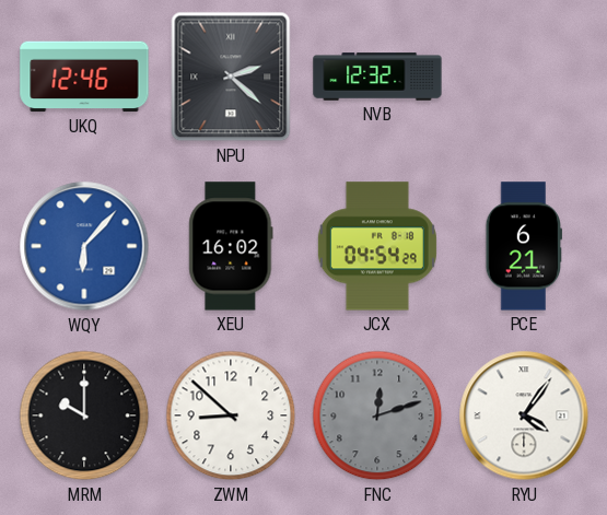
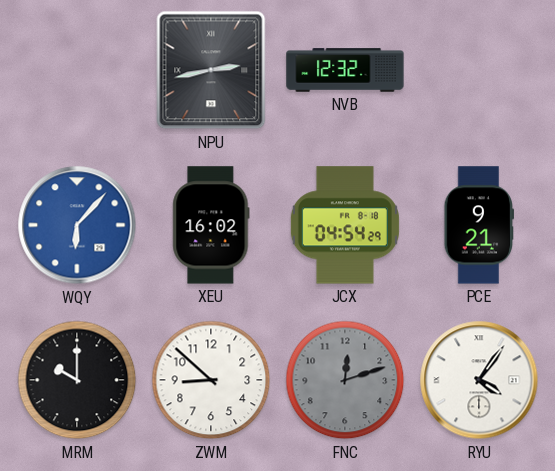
UKQ: 12:46 -> none
NPU: 2:22 -> 2:43
PCE: 6:21 -> 9:21
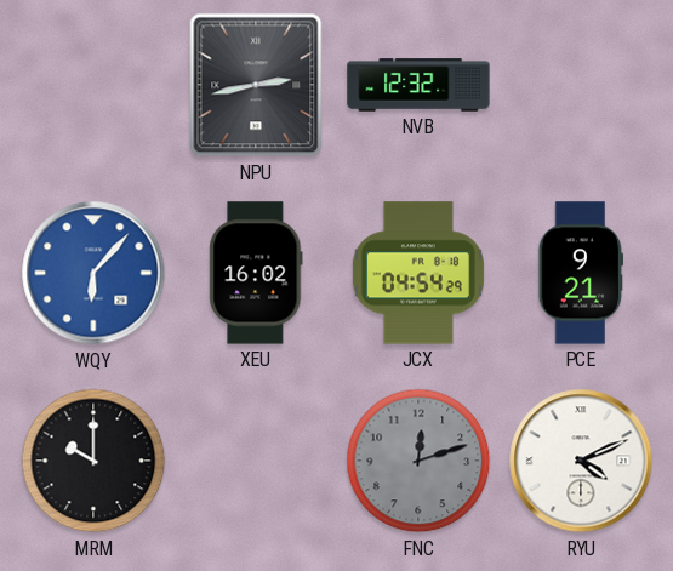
ZWM: 8:52 -> none
RYU: 4:06 -> 4:11
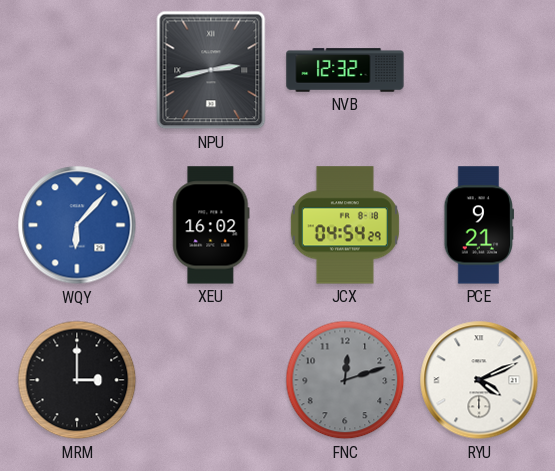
MRM: 10:00 -> 3:00
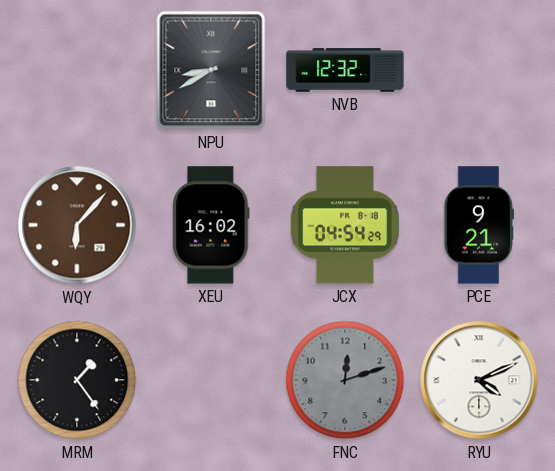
NPU: 2:43 -> 8:40
WQY dial: blue -> brown
MRM: 3:00 -> 1:24
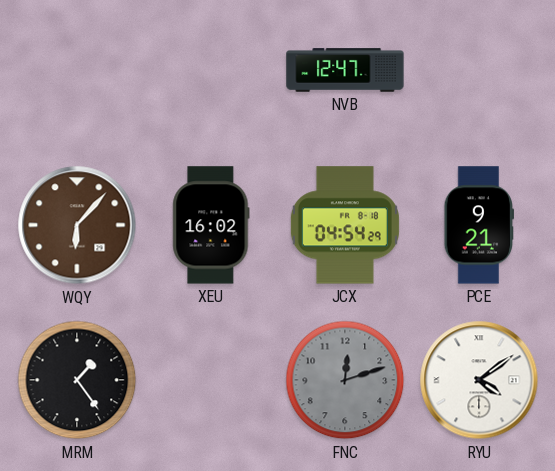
NPU: 8:40 -> none
NVB: 12:32 -> 12:47
RYU: 4:11 -> 4:09
